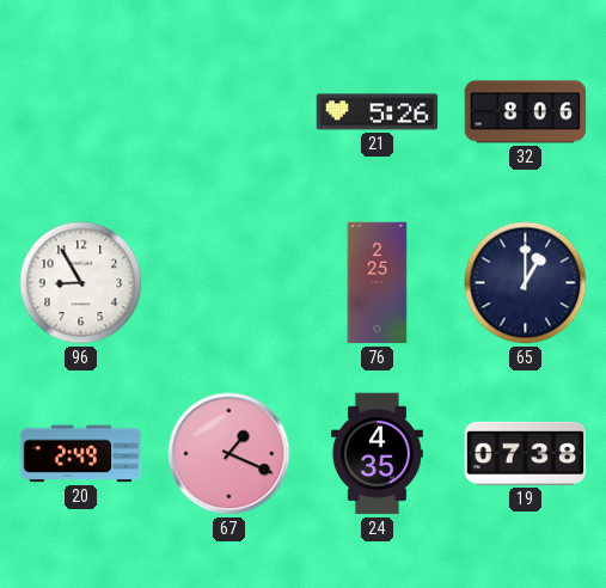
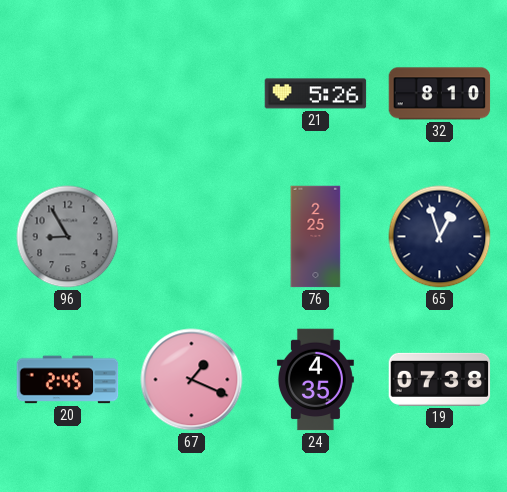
32: 8:06 -> 8:10
96 dial: white -> grey
65: 1:00 -> 12:57
20: 2:49 -> 2:45
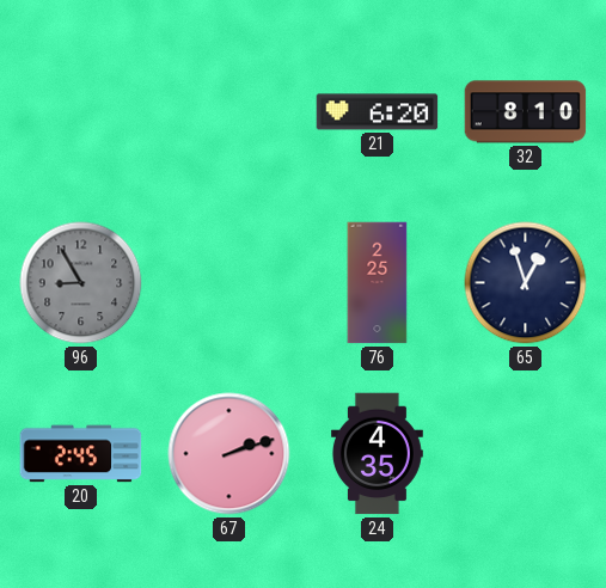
21: 5:26 -> 6:20
67: 1:19 -> 2:12
19: 07:38 -> none
